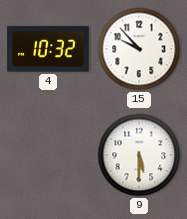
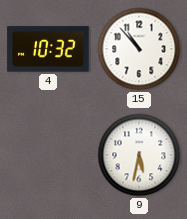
15: 9:53 -> 10:53
9: 5:30 -> 5:32
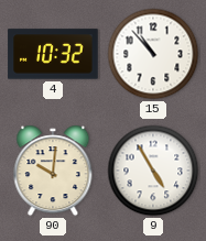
90: none -> 10:01
9: 5:32 -> 4:55
